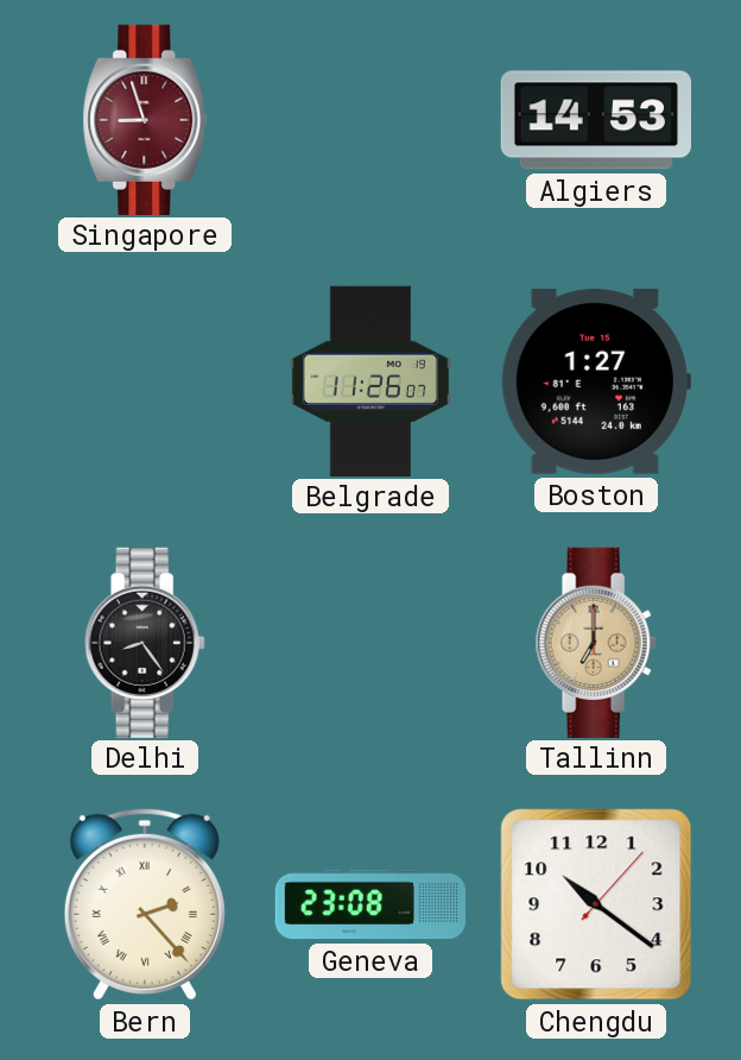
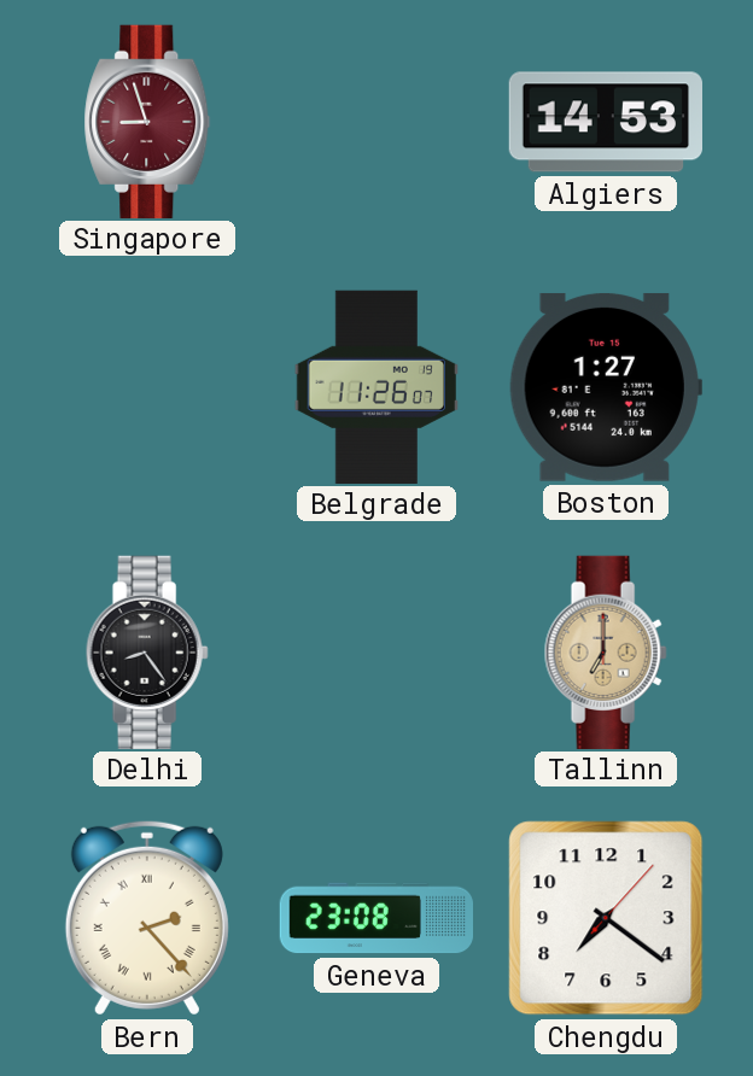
Chengdu: 10:21 -> 7:21
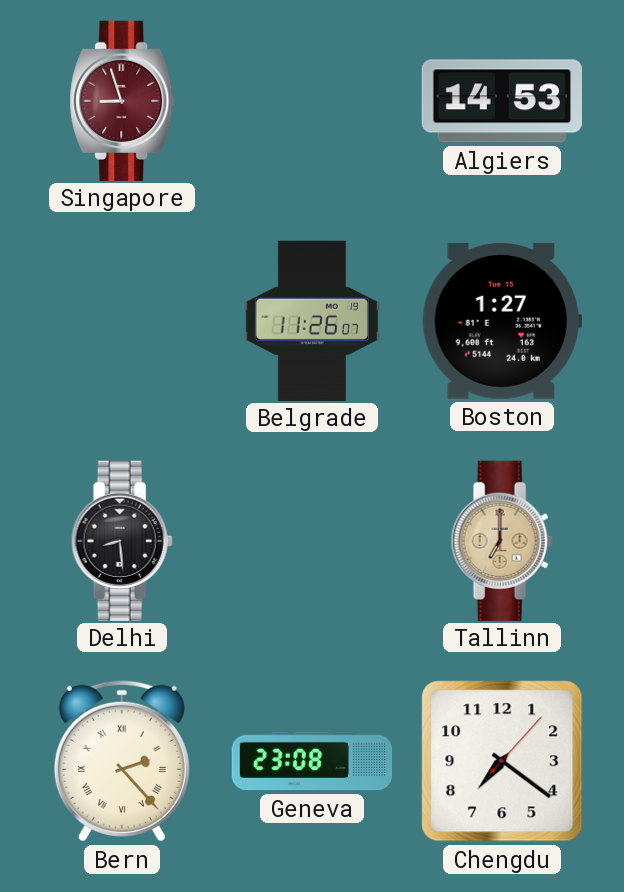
Delhi: 8:24 -> 8:29
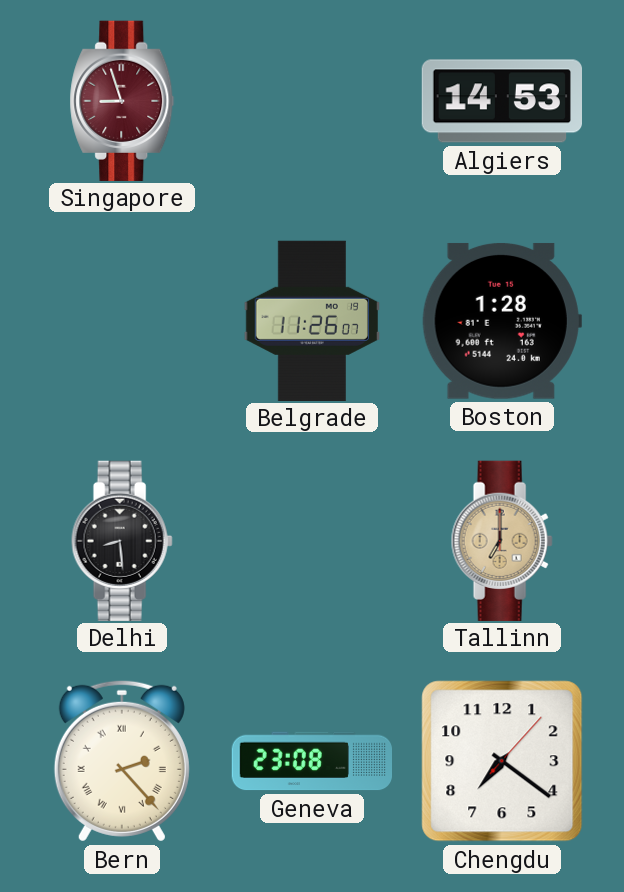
Boston: 1:27 -> 1:28
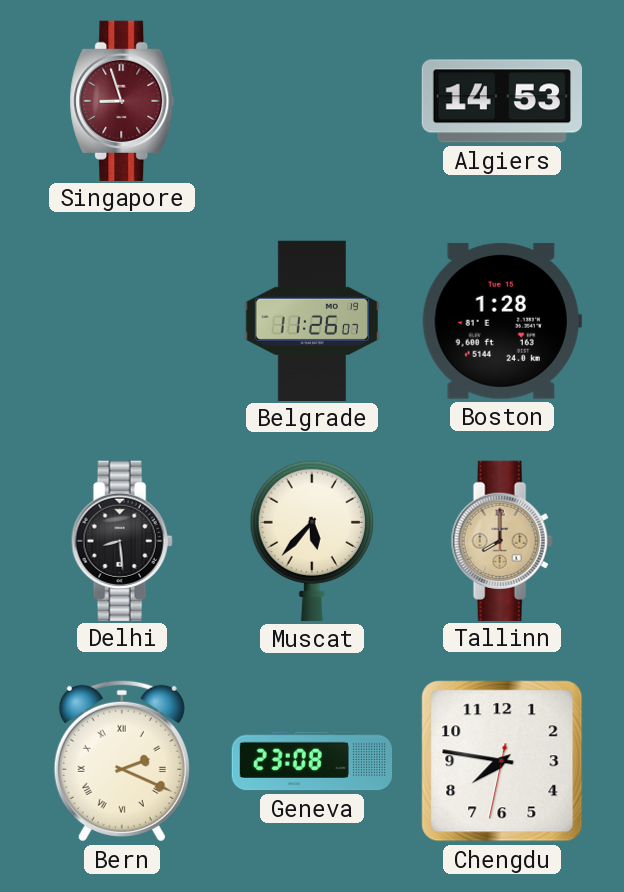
Muscat: none -> 5:37
Tallinn: 7:00 -> 8:00
Bern: 2:23 -> 2:19
Chengdu: 7:21 -> 7:46
